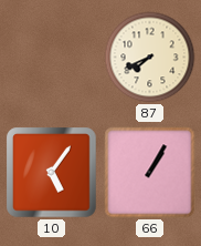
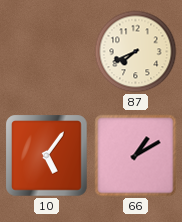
66: 1:05 -> 1:10
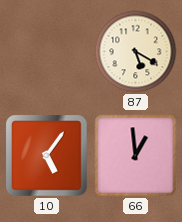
87: 7:41 -> 5:20
66: 1:10 -> 12:59
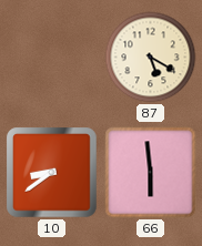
10: 5:06 -> 8:39
66: 12:59 -> 5:59
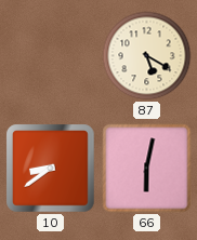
66: 5:59 -> 6:02
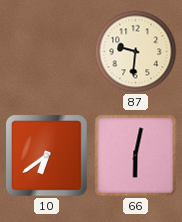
87: 5:20 -> 9:31
10: 8:39 -> 6:39
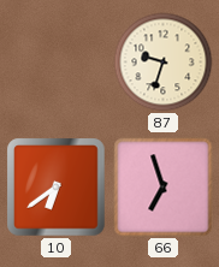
87: 9:31 -> 9:33
66: 6:02 -> 6:57
